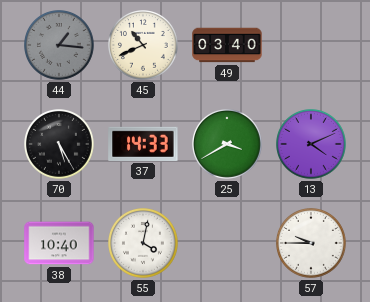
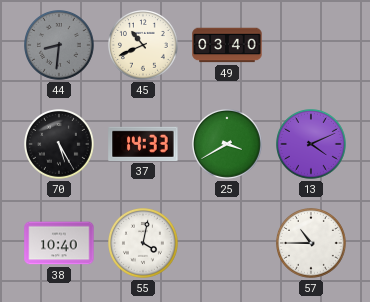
44: 1:16 -> 8:31
57: 9:45 -> 10:45
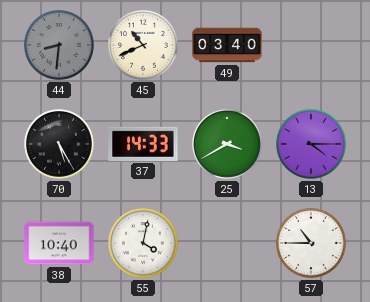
13: 4:11 -> 4:15
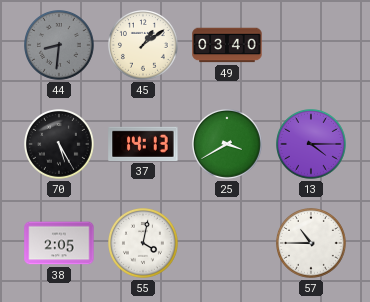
45: 10:41 -> 1:09
37: 14:33 -> 14:13
38: 10:40 -> 2:05
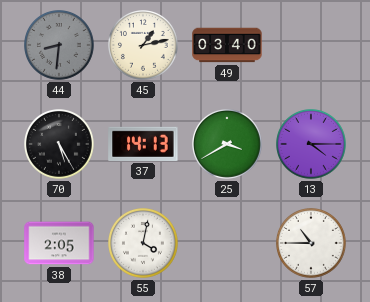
45: 1:09 -> 1:13
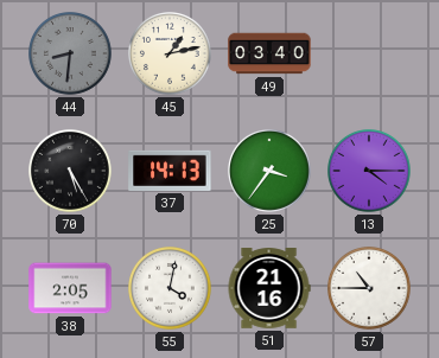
25: 3:40 -> 3:36
51: none -> 21:16
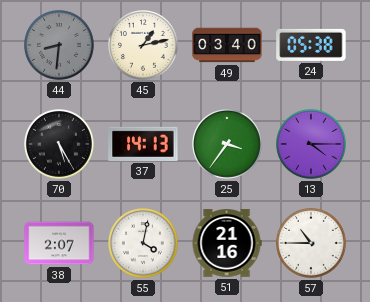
24: none -> 05:38
38: 2:05 -> 2:07
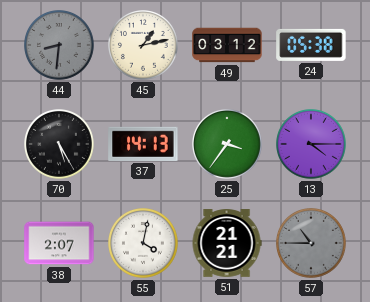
49: 03:40 -> 03:12
51: 21:16 -> 21:21
57 dial: white -> grey
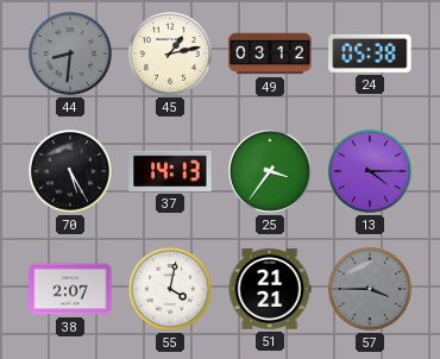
57: 10:45 -> 3:45
